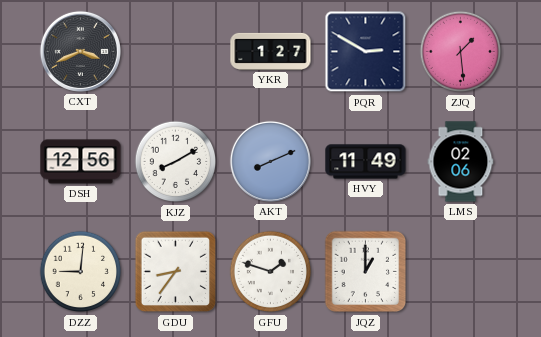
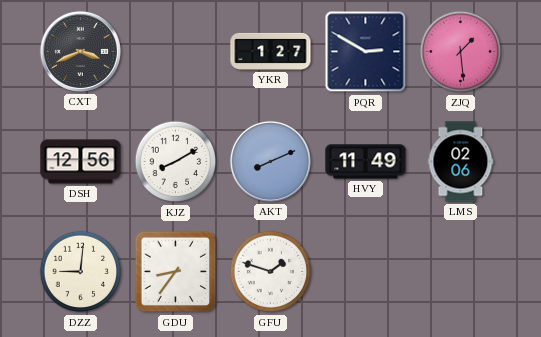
JQZ: 1:00 -> none
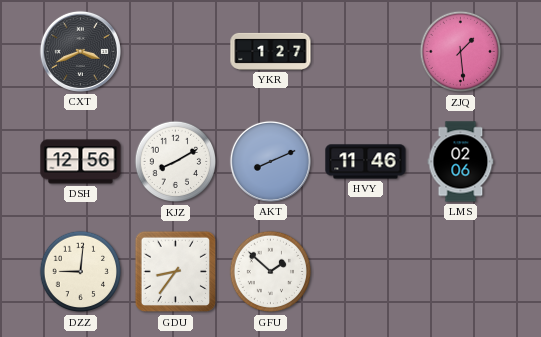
PQR: 2:50 -> none
HVY: 11:49 -> 11:46
GFU: 1:48 -> 1:52
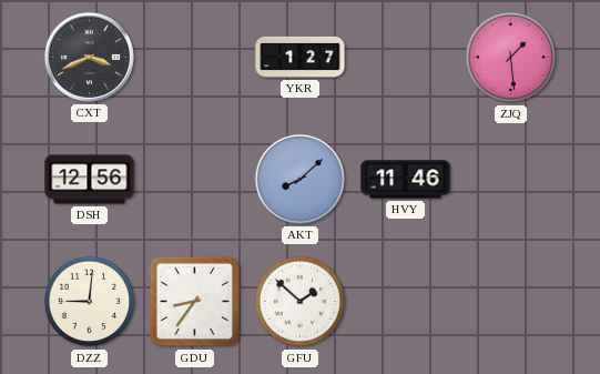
KJZ: 8:10 -> none
AKT: 8:11 -> 8:08
LMS: 02:06 -> none
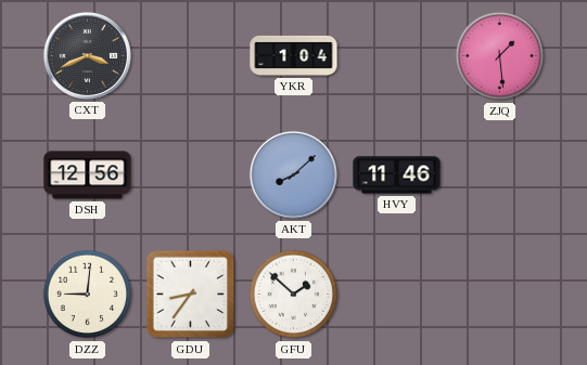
YKR: 1:27 -> 1:04
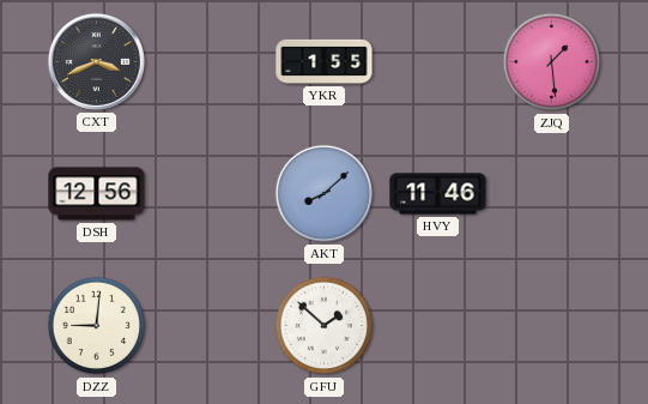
YKR: 1:04 -> 1:55
GDU: 8:36 -> none
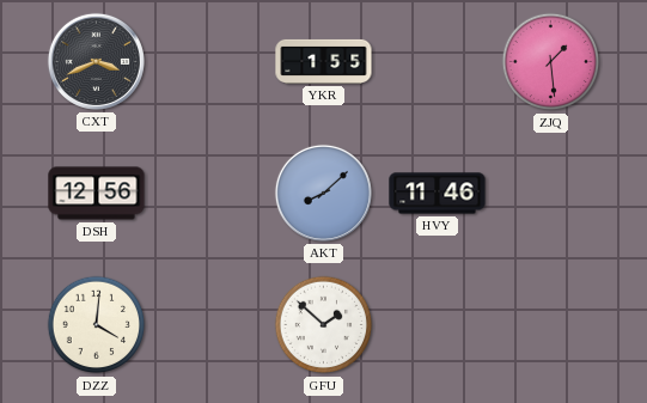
DZZ: 9:01 -> 4:01
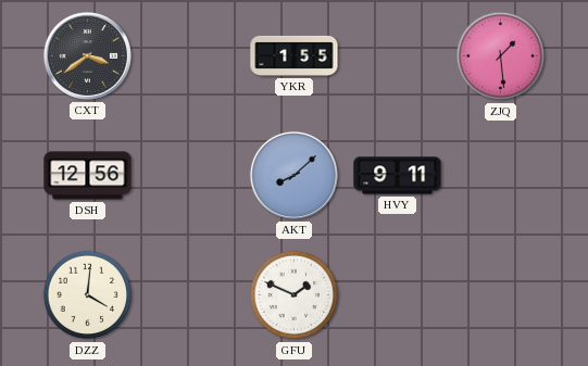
CXT: 3:41 -> 3:39
HVY: 11:46 -> 9:11
GFU: 1:52 -> 1:49
